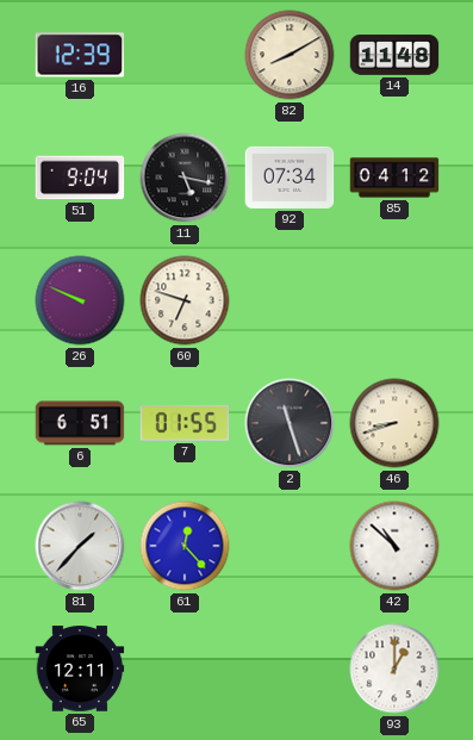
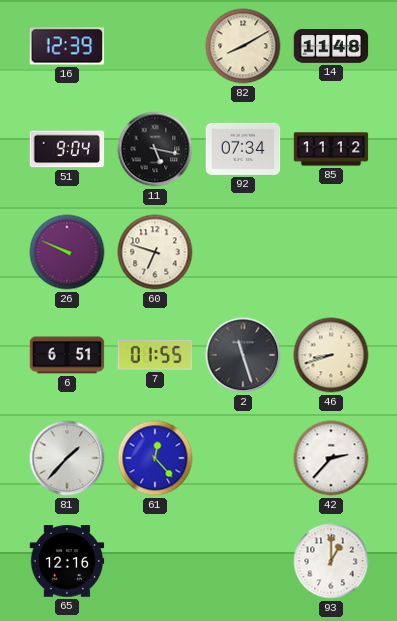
85: 04:12 -> 11:12
42: 10:52 -> 2:37
65: 12:11 -> 12:16
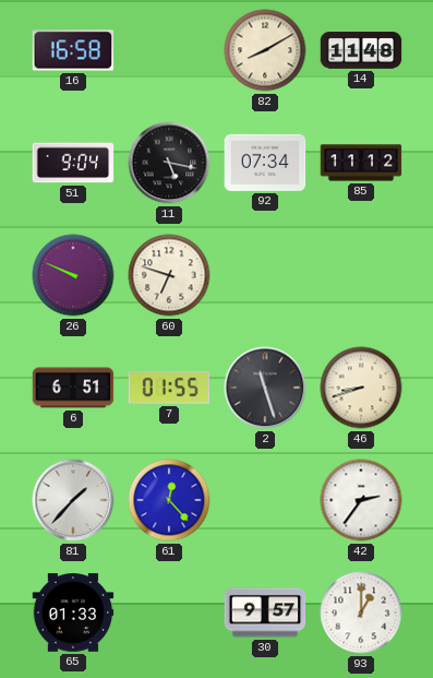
16: 12:39 -> 16:58
42: 2:37 -> 2:36
65: 12:16 -> 01:33
30: none -> 9:57
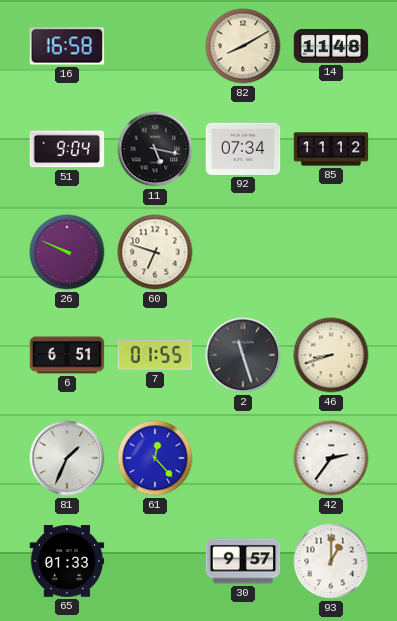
81: 1:37 -> 1:34
